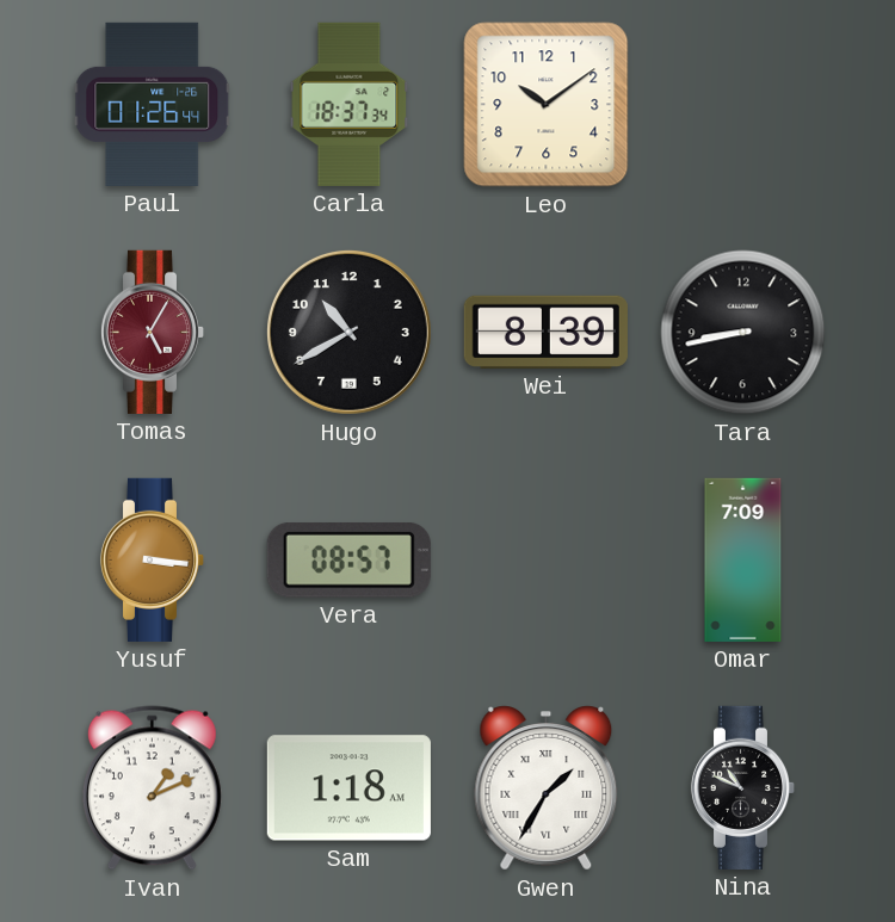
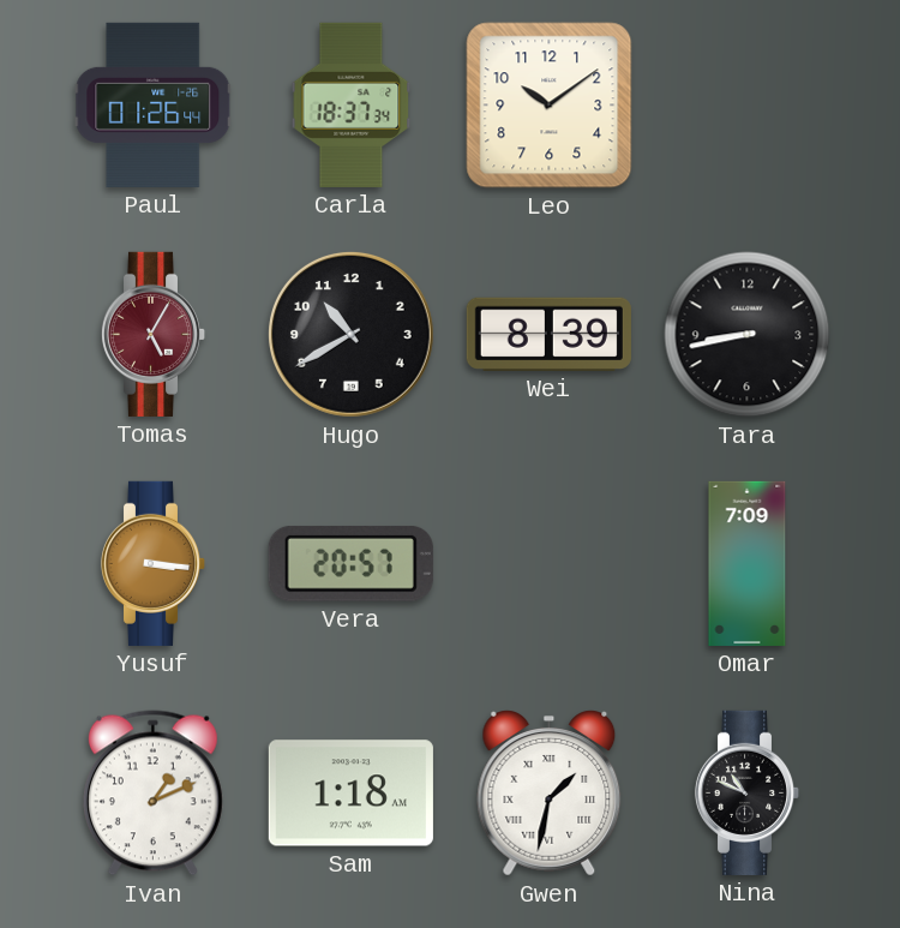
Vera: 08:57 -> 20:57
Gwen: 1:35 -> 1:32
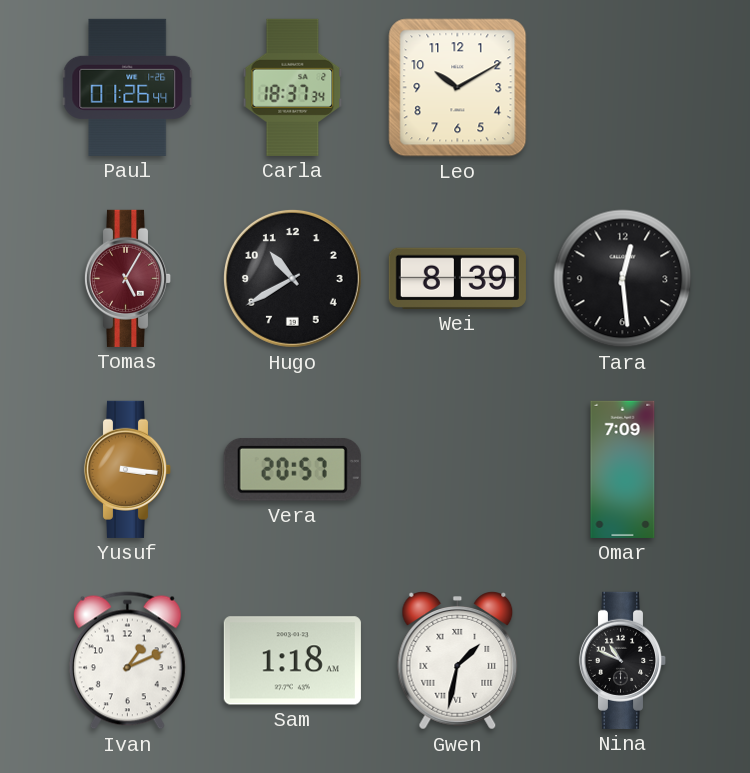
Leo: 10:09 -> 10:10
Tara: 8:43 -> 12:29
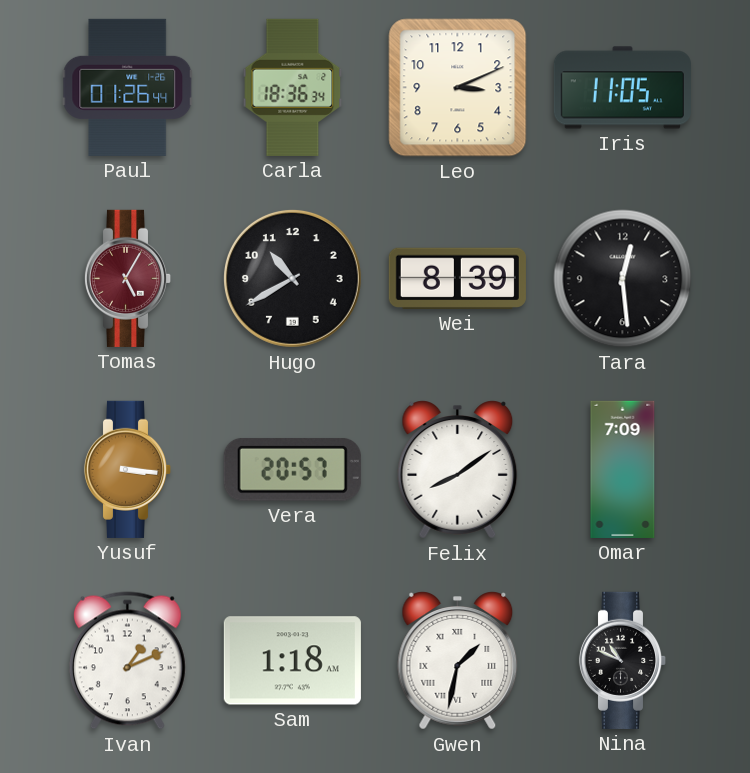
Carla: 18:37 -> 18:36
Leo: 10:10 -> 3:11
Iris: none -> 11:05
Felix: none -> 8:09
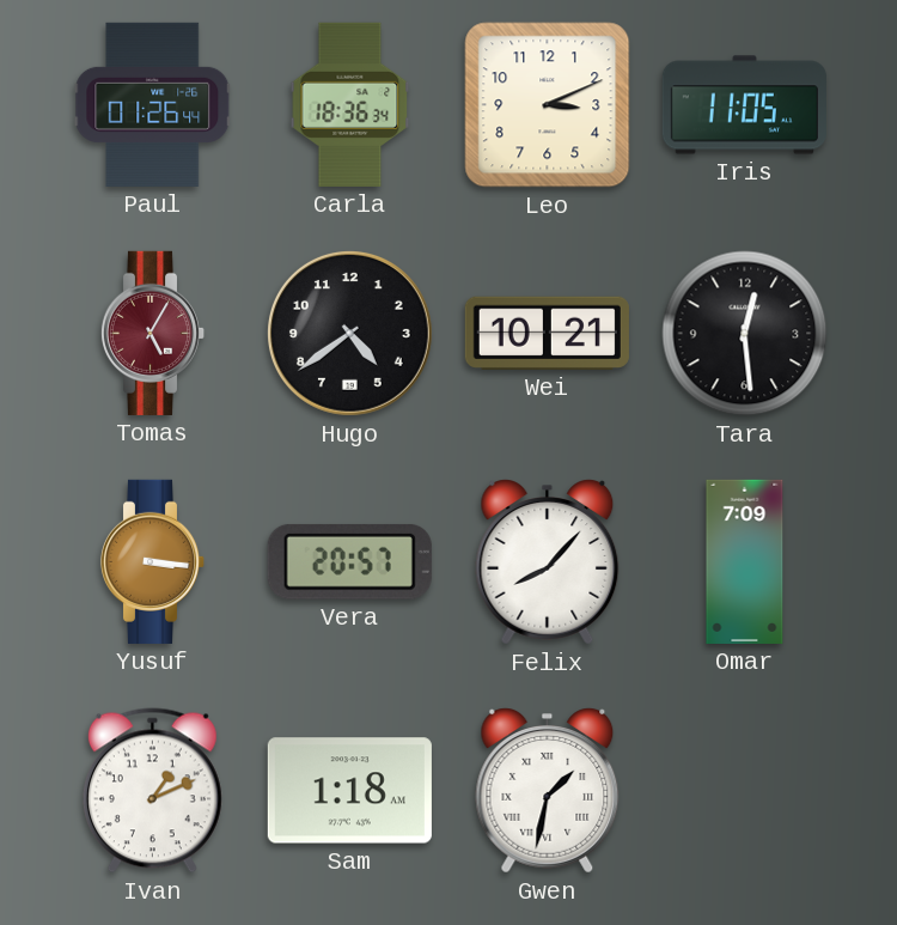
Hugo: 10:40 -> 4:39
Wei: 8:39 -> 10:21
Felix: 8:09 -> 8:07
Nina: 10:49 -> none
